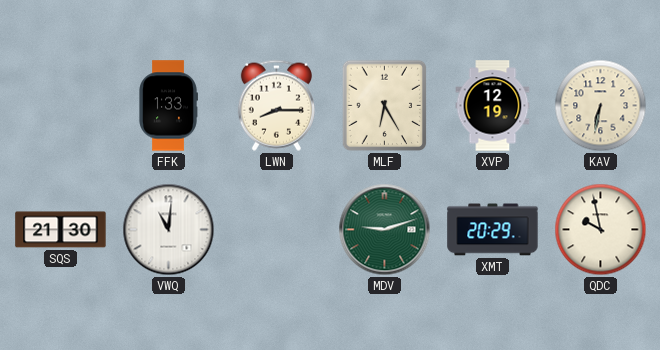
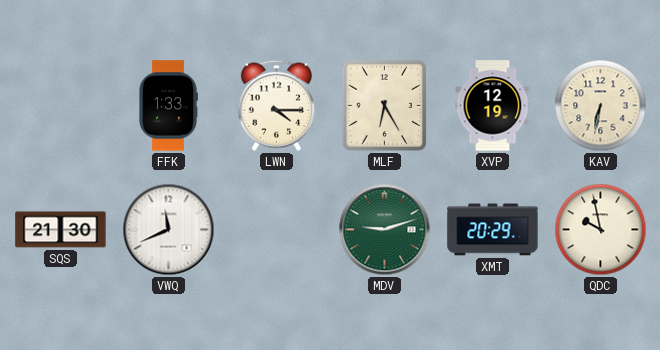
LWN: 8:15 -> 4:15
VWQ: 11:01 -> 11:41
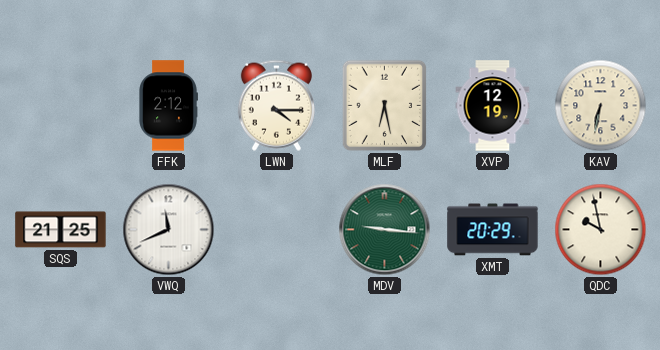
FFK: 1:33 -> 2:12
MLF: 6:25 -> 6:28
SQS: 21:30 -> 21:25
MDV: 9:12 -> 9:16
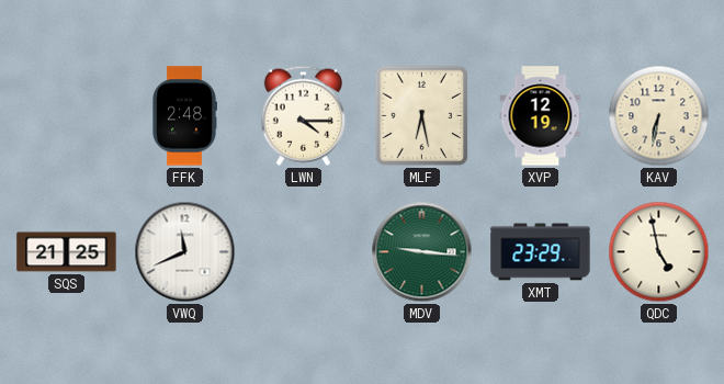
FFK: 2:12 -> 2:48
XMT: 20:29 -> 23:29
QDC: 9:58 -> 4:58
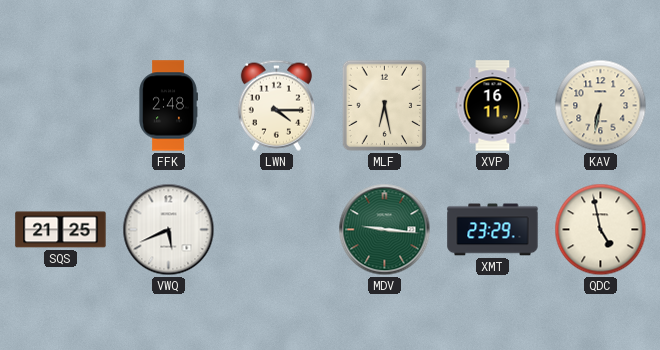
XVP: 12:19 -> 16:11
VWQ: 11:41 -> 5:41
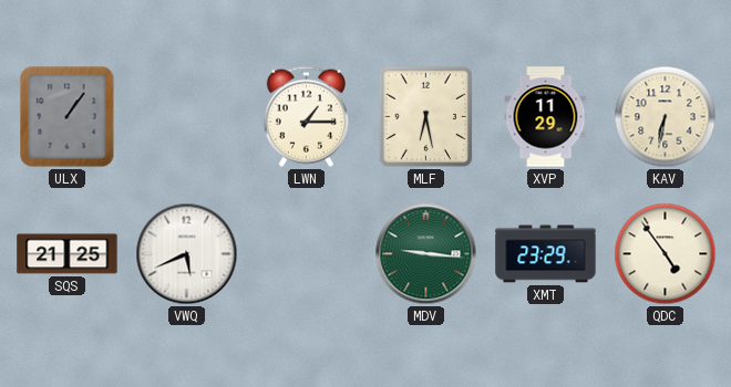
ULX: none -> 1:06
FFK: 2:48 -> none
LWN: 4:15 -> 1:15
XVP: 16:11 -> 11:29
QDC: 4:58 -> 4:54
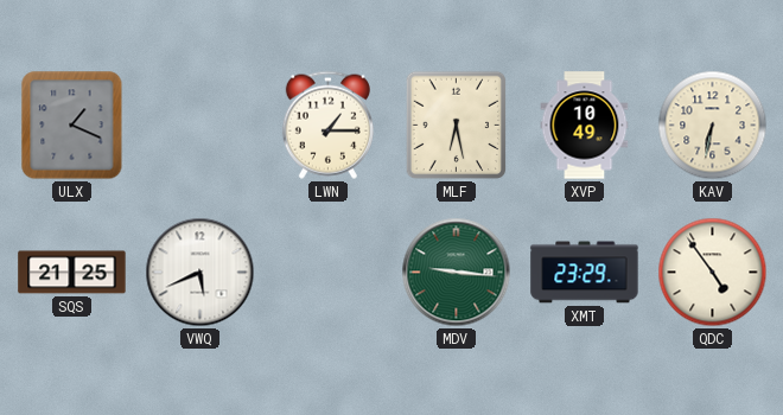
ULX: 1:06 -> 1:19
XVP: 11:29 -> 10:49
